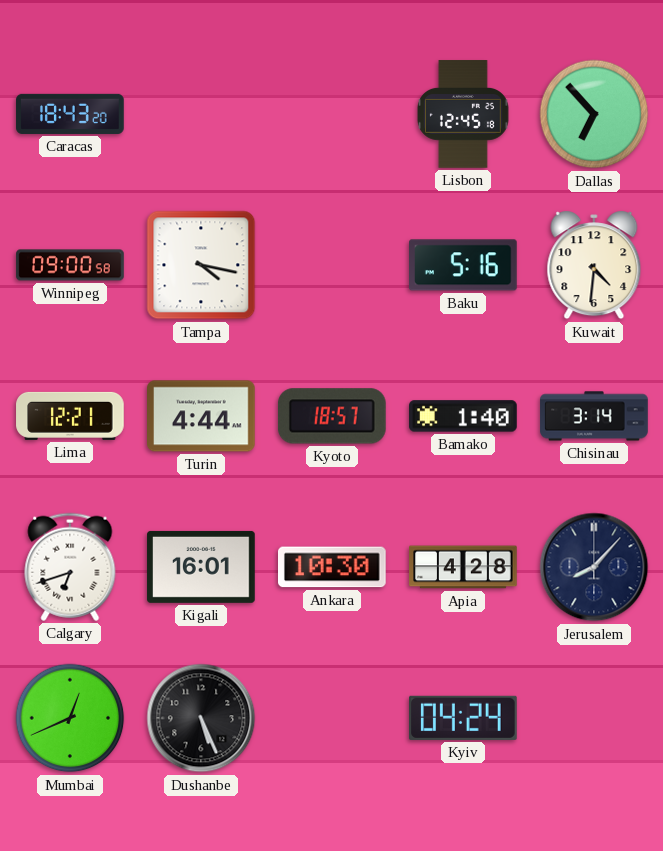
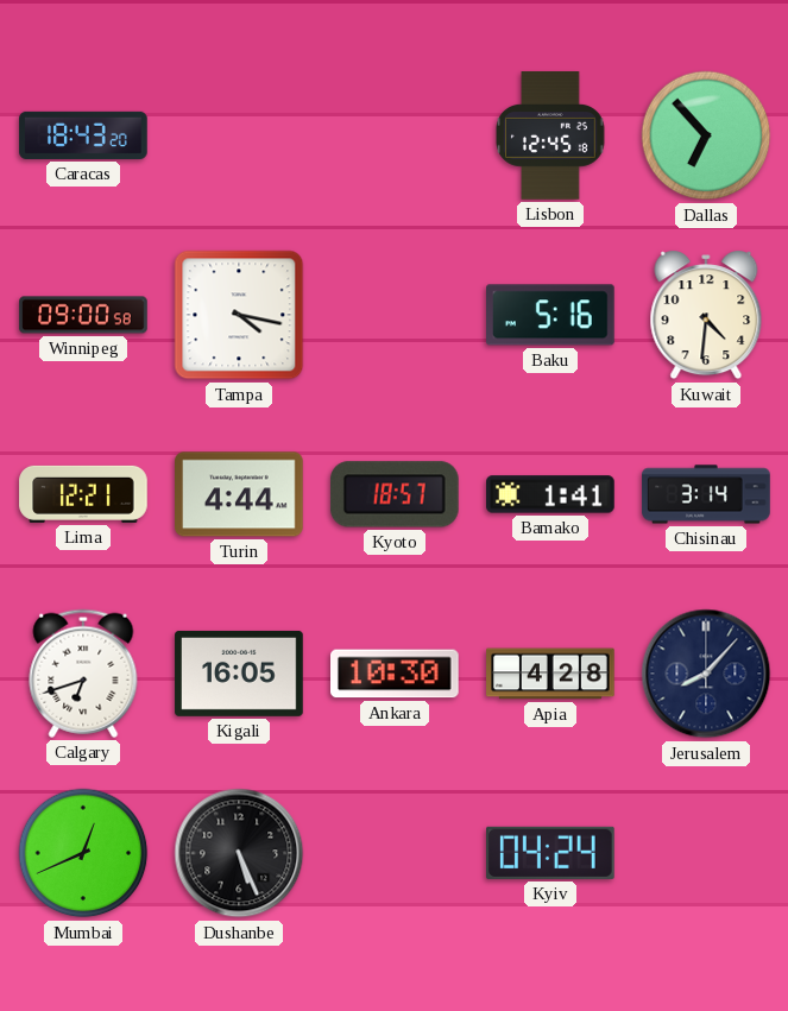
Bamako: 1:40 -> 1:41
Kigali: 16:01 -> 16:05
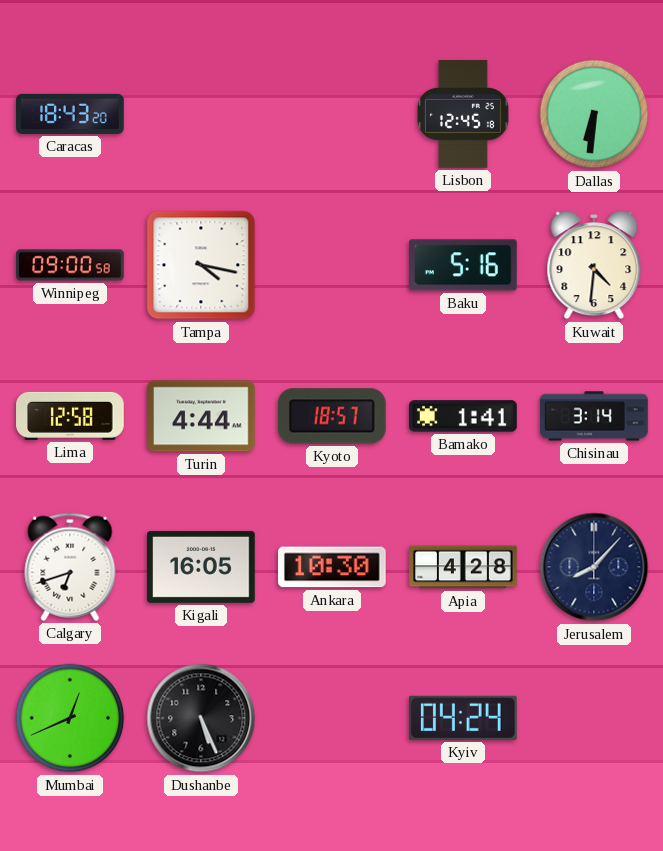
Dallas: 6:53 -> 6:31
Lima: 12:21 -> 12:58
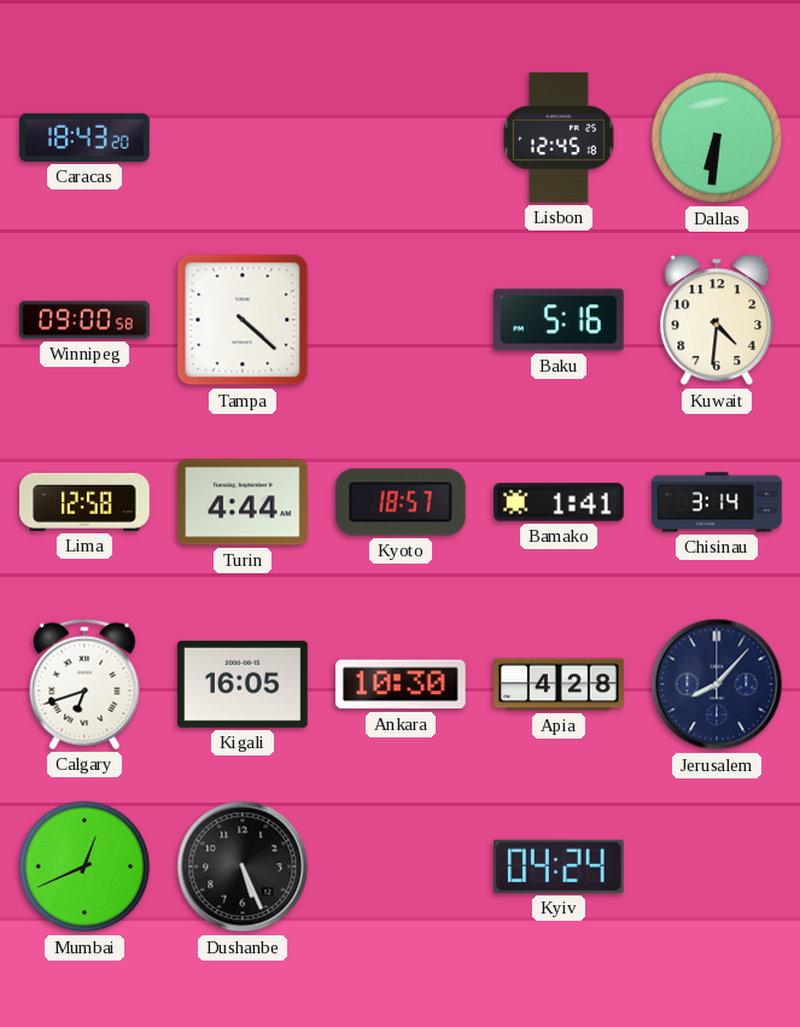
Tampa: 4:17 -> 4:22
